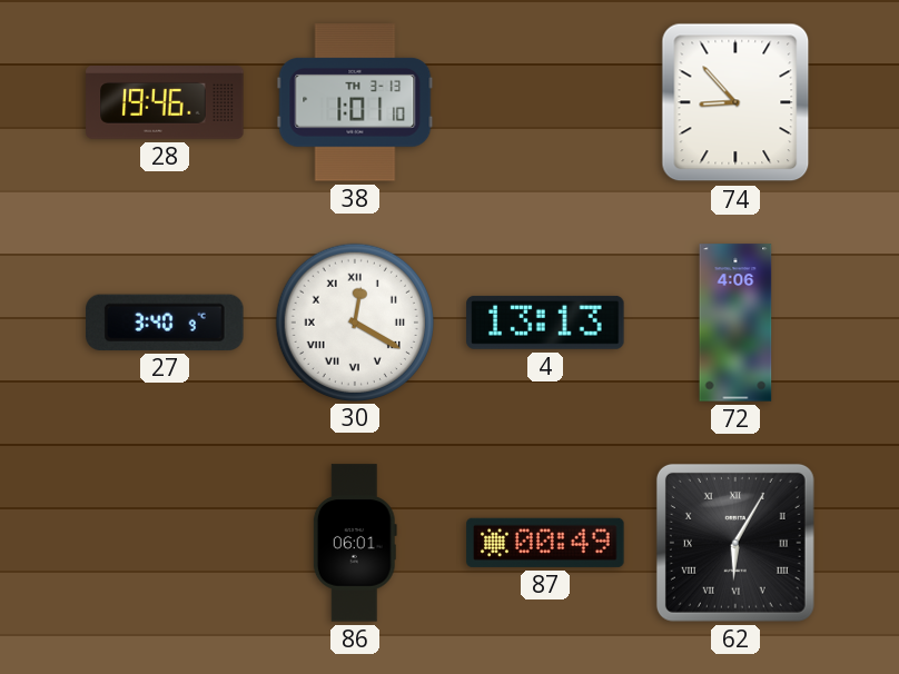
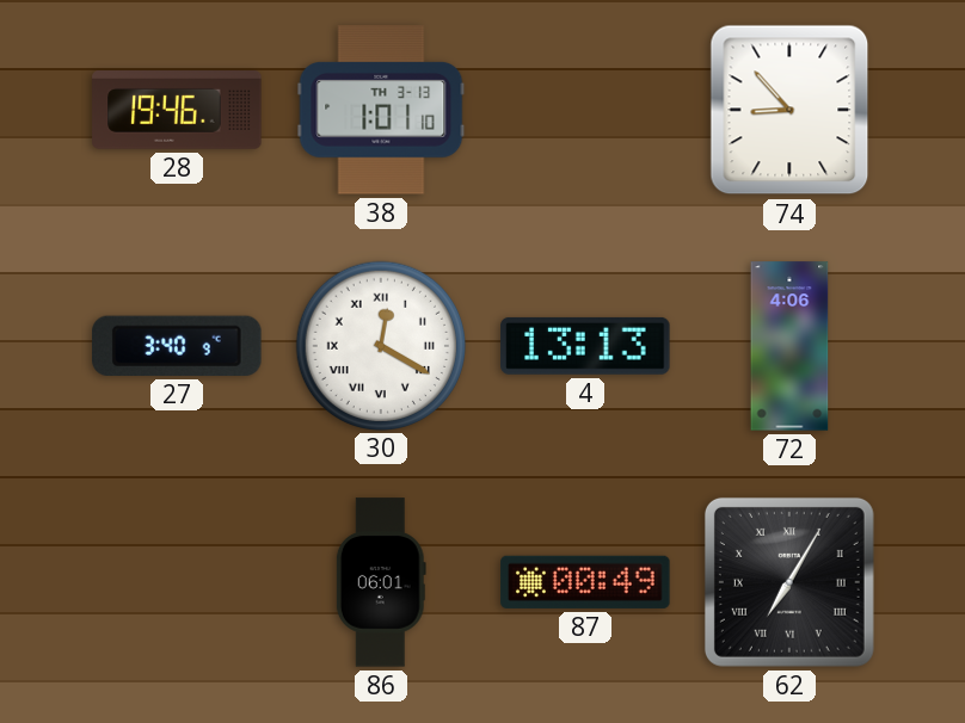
62: 6:05 -> 7:05
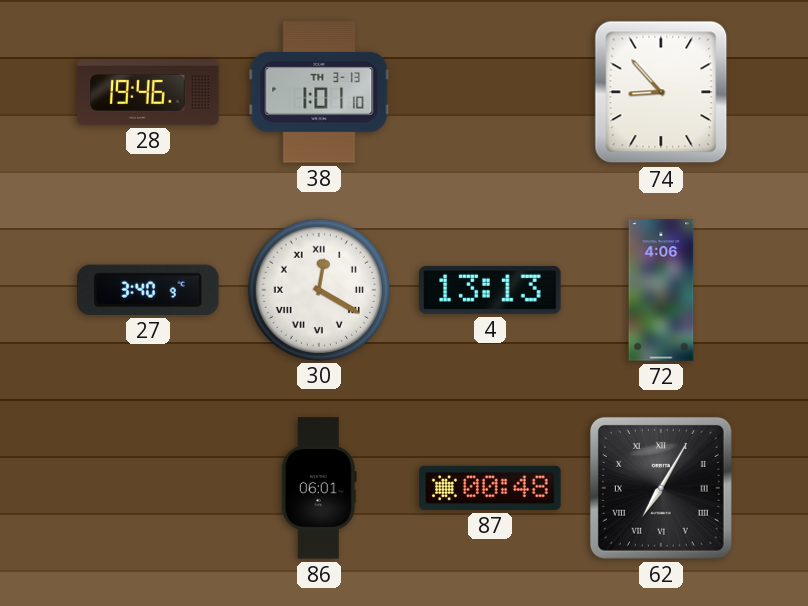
87: 00:49 -> 00:48
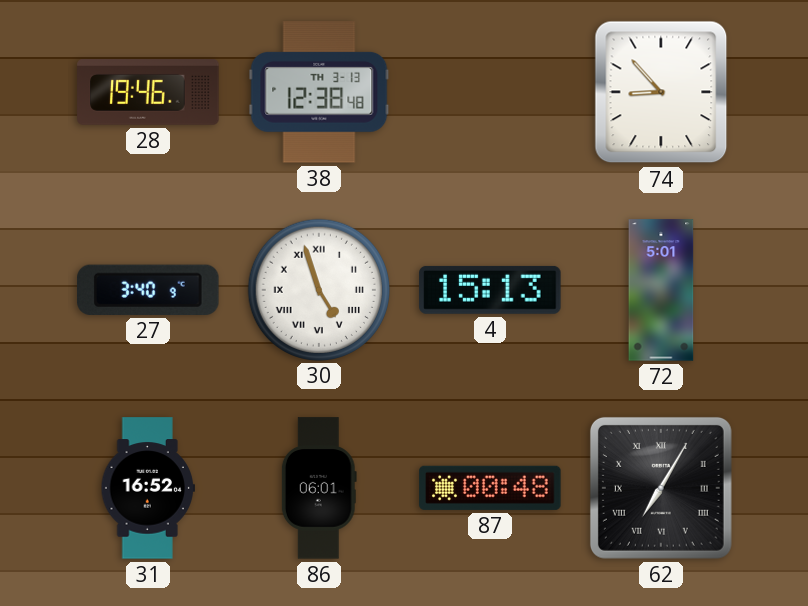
38: 1:01 -> 12:38
30: 12:20 -> 4:57
4: 13:13 -> 15:13
72: 4:06 -> 5:01
31: none -> 16:52
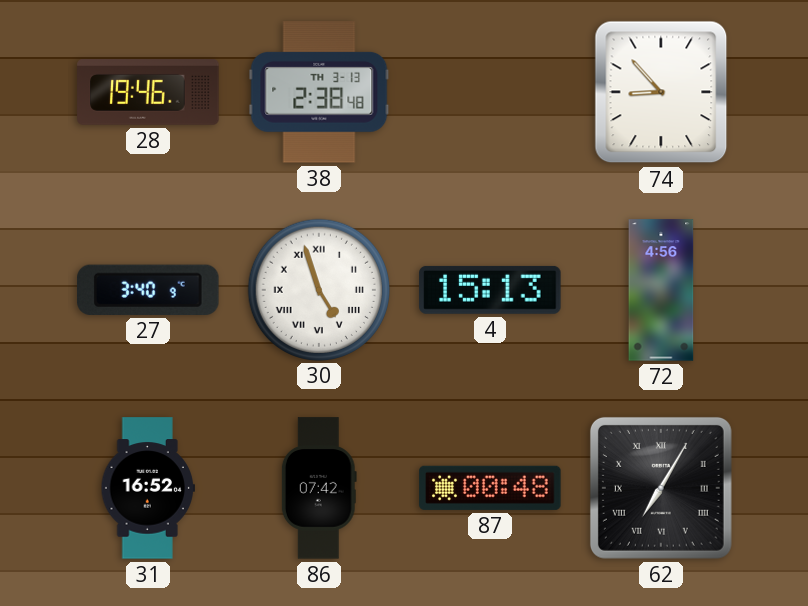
38: 12:38 -> 2:38
72: 5:01 -> 4:56
86: 06:01 -> 07:42
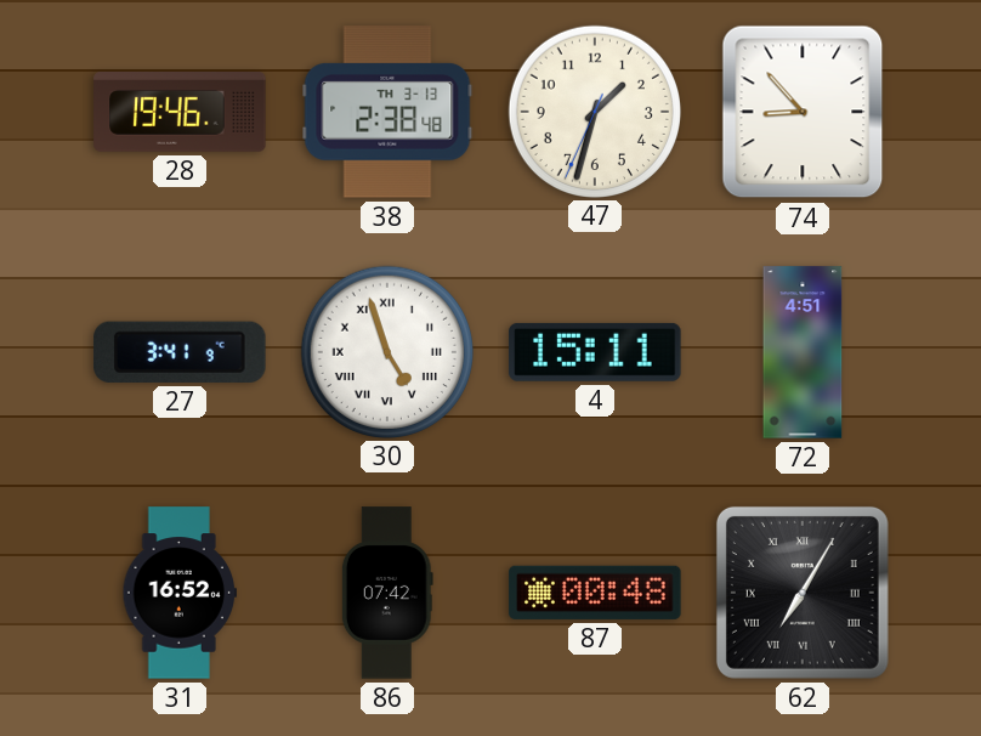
47: none -> 1:32
27: 3:40 -> 3:41
4: 15:13 -> 15:11
72: 4:56 -> 4:51
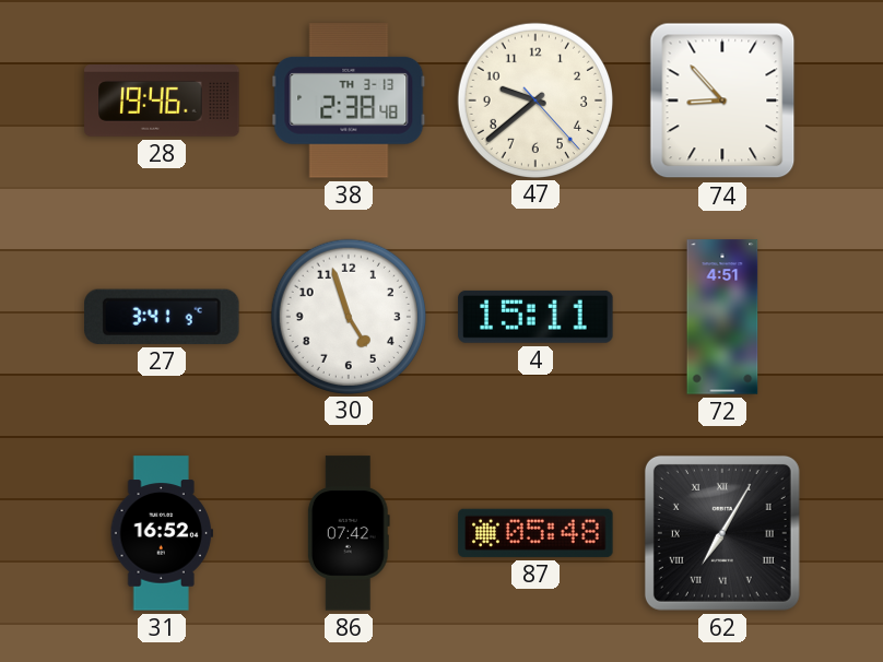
47: 1:32 -> 9:38
30 numerals: Roman -> Arabic
87: 00:48 -> 05:48
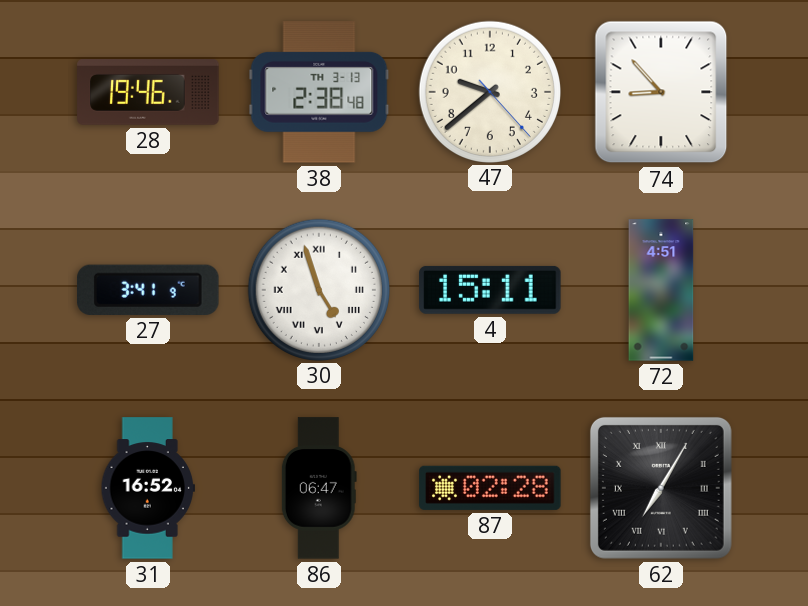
30 numerals: Arabic -> Roman
86: 07:42 -> 06:47
87: 05:48 -> 02:28
